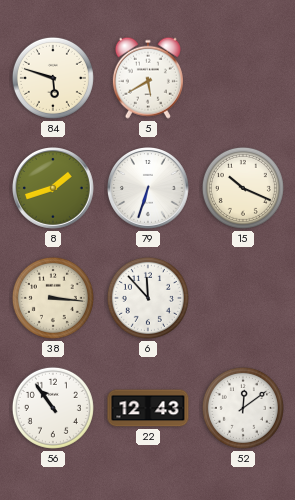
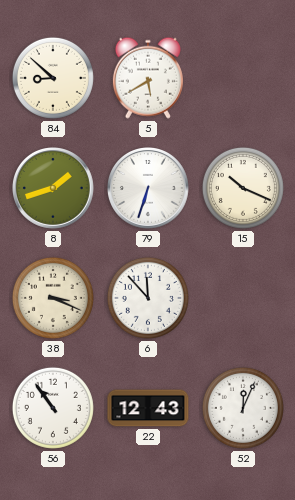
84: 5:48 -> 8:52
38: 3:16 -> 3:19
52: 12:09 -> 12:04
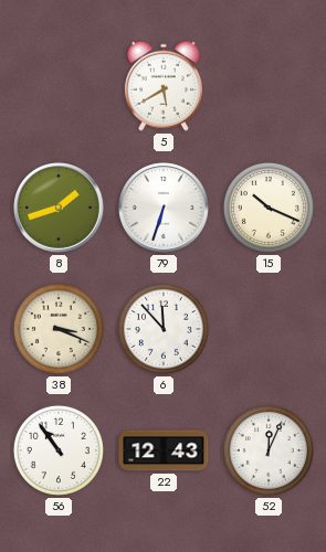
84: 8:52 -> none
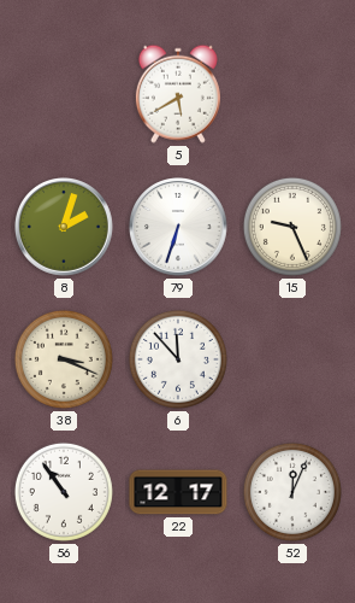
8: 1:42 -> 2:03
15: 10:19 -> 9:26
22: 12:43 -> 12:17
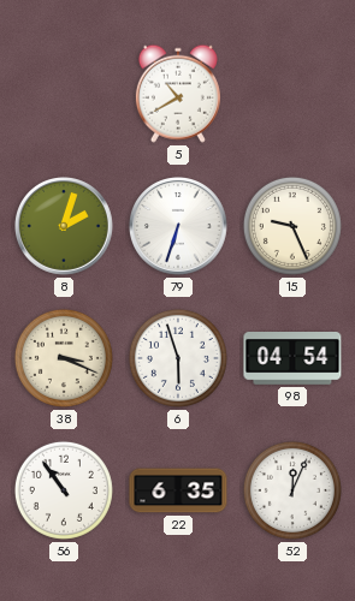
5: 5:40 -> 10:40
6: 11:53 -> 5:57
98: none -> 04:54
22: 12:17 -> 6:35
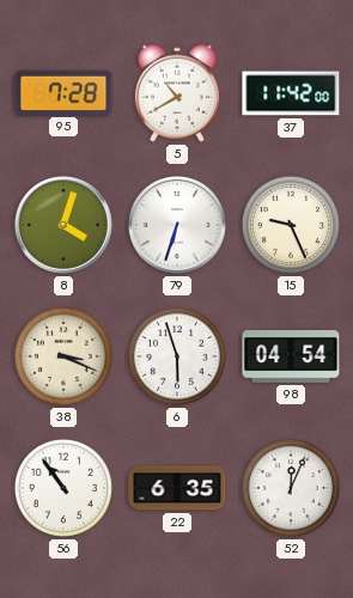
95: none -> 7:28
37: none -> 11:42
8: 2:03 -> 4:03
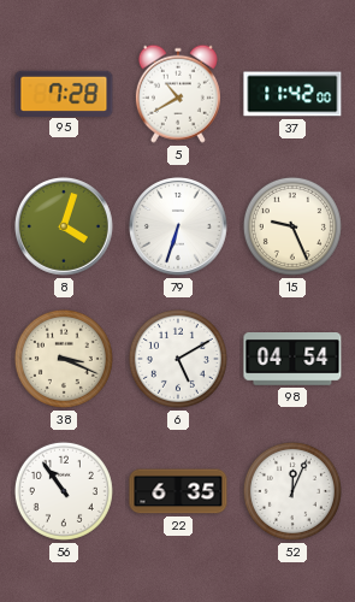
6: 5:57 -> 5:10
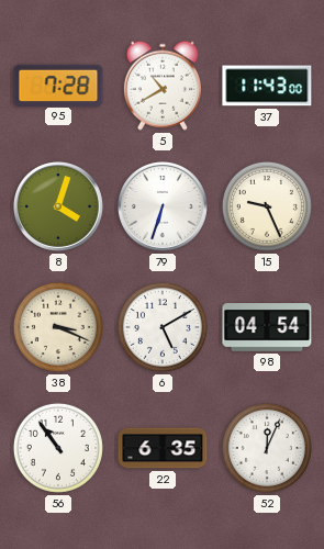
37: 11:42 -> 11:43
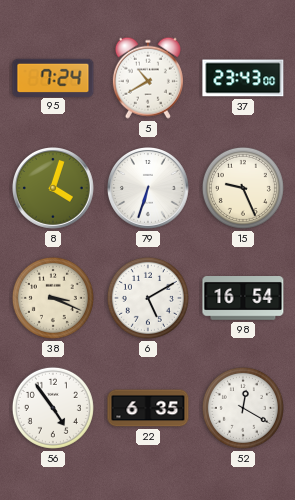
95: 7:28 -> 7:24
37: 11:43 -> 23:43
98: 04:54 -> 16:54
56: 10:54 -> 4:54
52: 12:04 -> 12:20
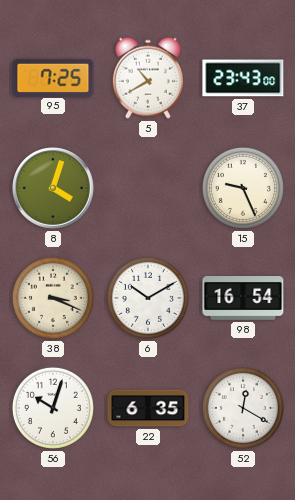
95: 7:24 -> 7:25
79: 6:33 -> none
6: 5:10 -> 10:10
56: 4:54 -> 10:03
